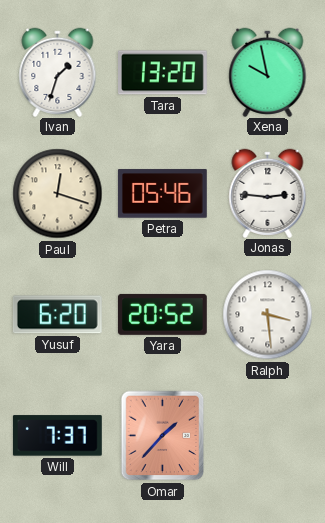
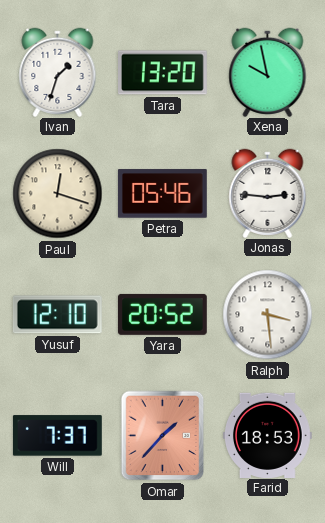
Yusuf: 6:20 -> 12:10
Farid: none -> 18:53
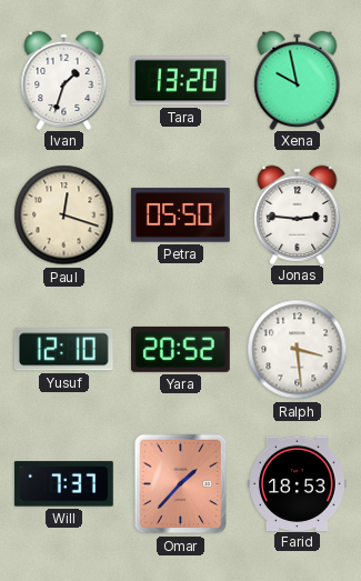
Petra: 05:46 -> 05:50
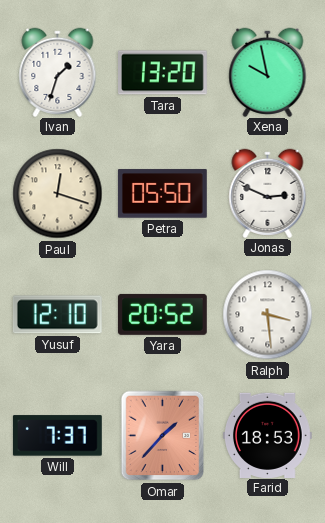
Jonas: 2:46 -> 2:49
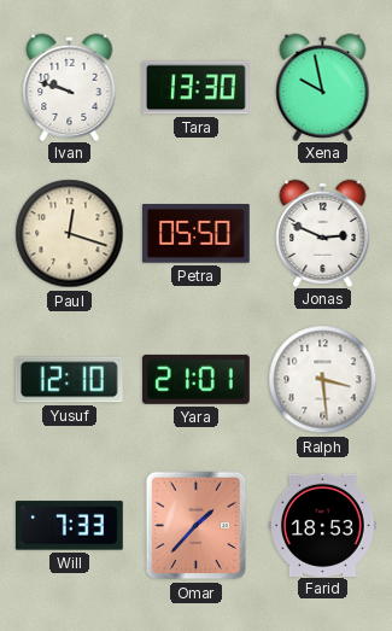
Ivan: 1:33 -> 9:48
Tara: 13:20 -> 13:30
Yara: 20:52 -> 21:01
Will: 7:37 -> 7:33
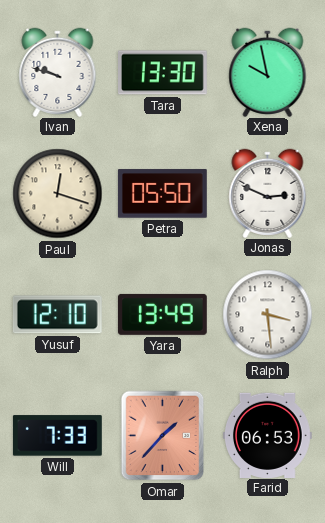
Yara: 21:01 -> 13:49
Farid: 18:53 -> 06:53
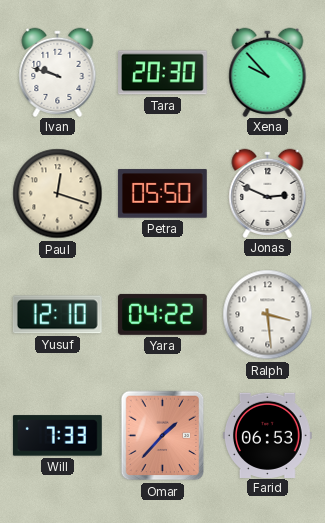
Tara: 13:30 -> 20:30
Xena: 9:58 -> 9:53
Yara: 13:49 -> 04:22
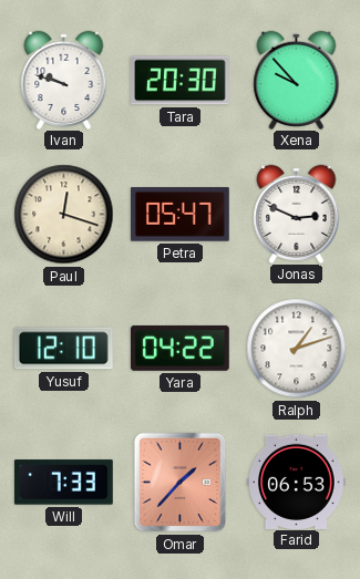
Petra: 05:50 -> 05:47
Ralph: 3:29 -> 1:12
